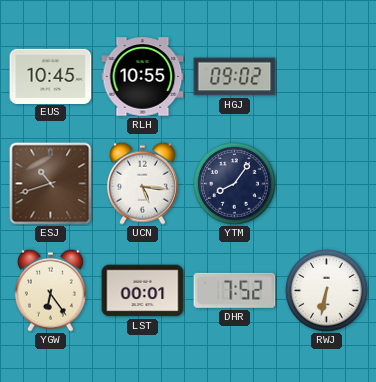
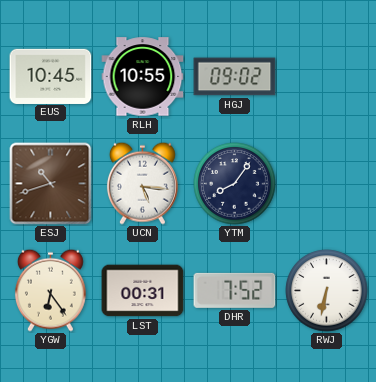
LST: 00:01 -> 00:31
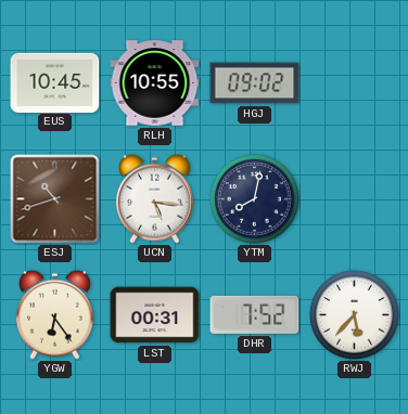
YTM: 8:06 -> 8:02
RWJ: 6:32 -> 5:37
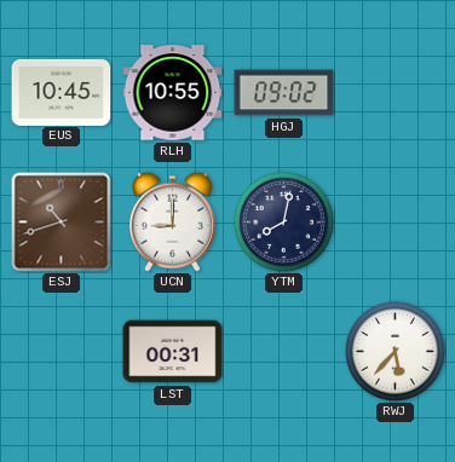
UCN: 5:16 -> 9:00
YGW: 6:24 -> none
DHR: 7:52 -> none
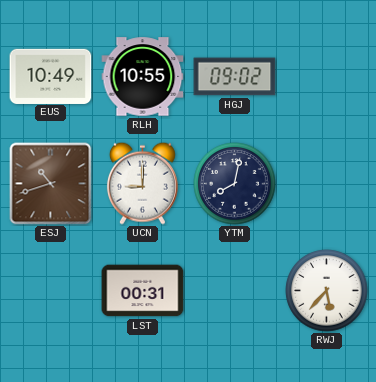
EUS: 10:45 -> 10:49
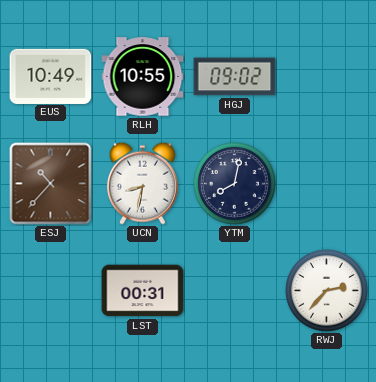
ESJ: 10:42 -> 10:37
UCN: 9:00 -> 8:32
RWJ: 5:37 -> 2:37
